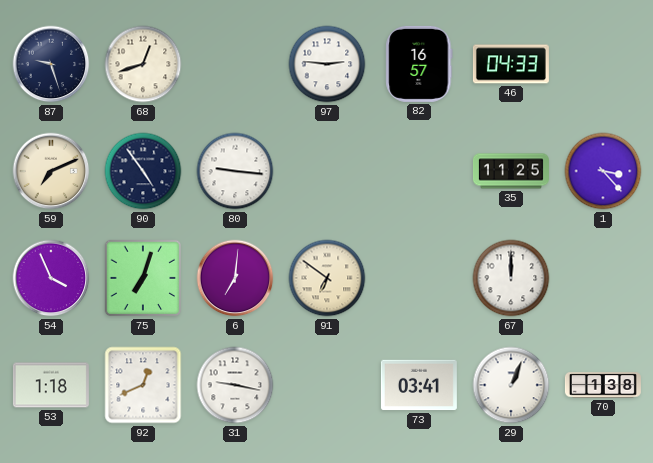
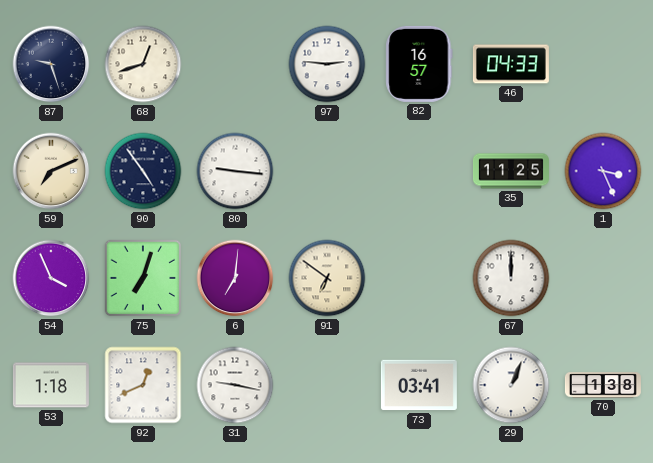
1: 3:23 -> 3:26
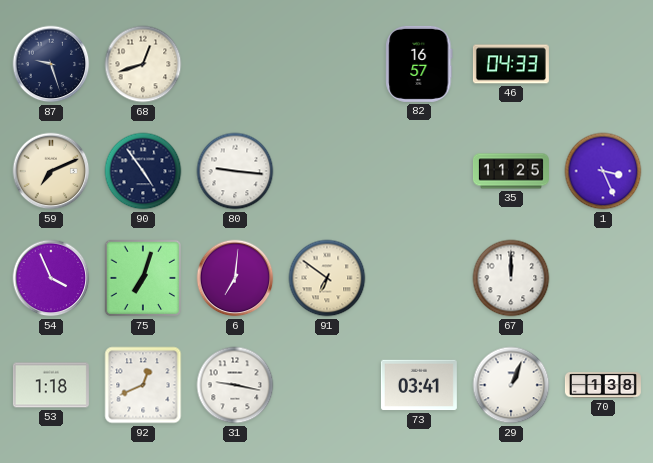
97: 2:46 -> none
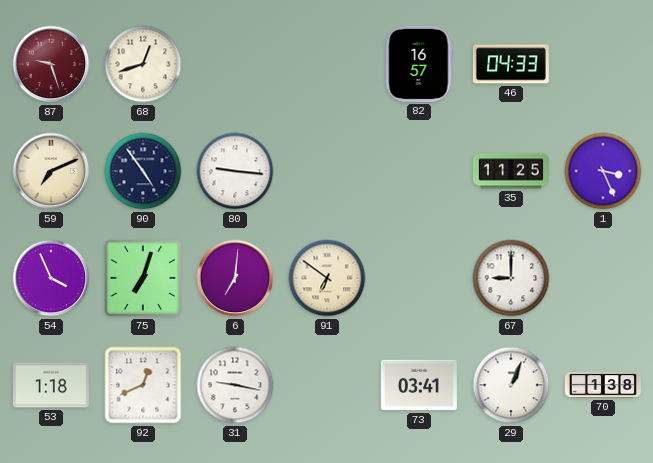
87 dial: navy -> burgundy
67: 12:00 -> 9:00
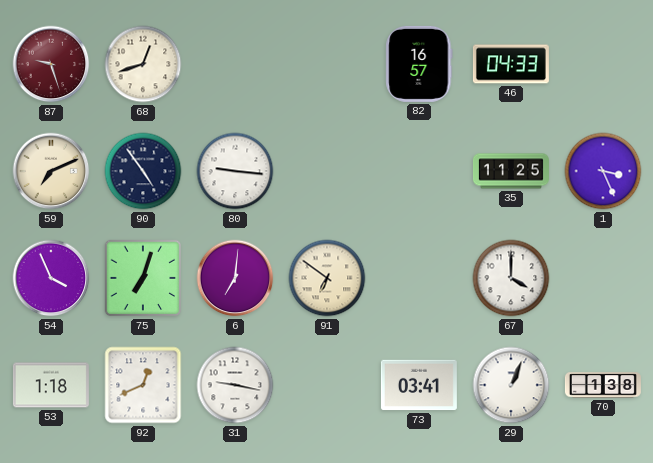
67: 9:00 -> 4:00
